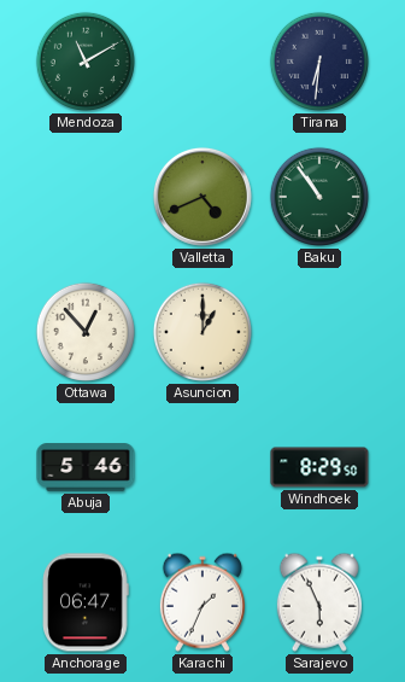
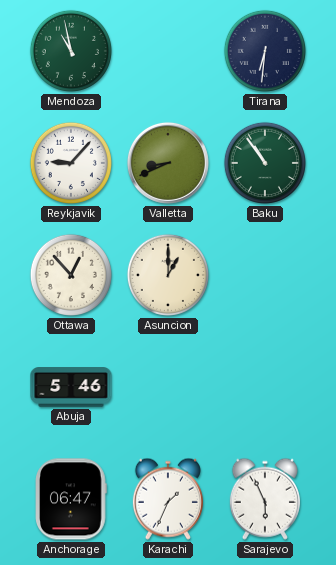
Mendoza: 11:10 -> 10:58
Reykjavik: none -> 9:07
Valletta: 4:41 -> 8:41
Windhoek: 8:29 -> none
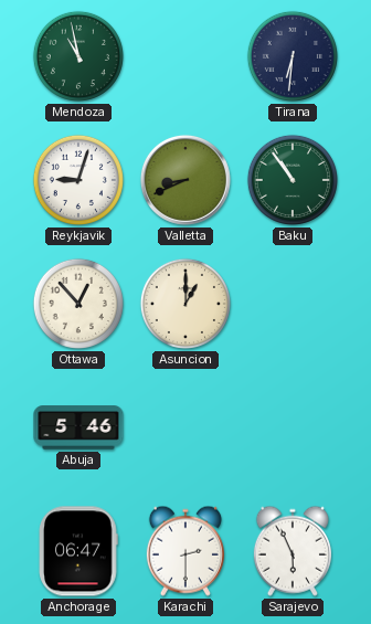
Reykjavik: 9:07 -> 9:03
Karachi: 1:34 -> 2:30
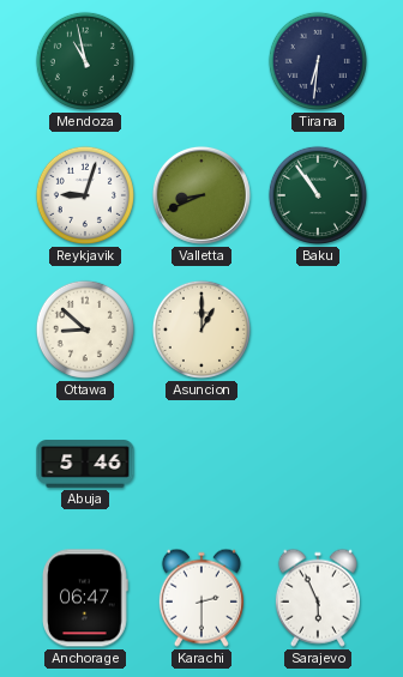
Ottawa: 12:53 -> 8:52
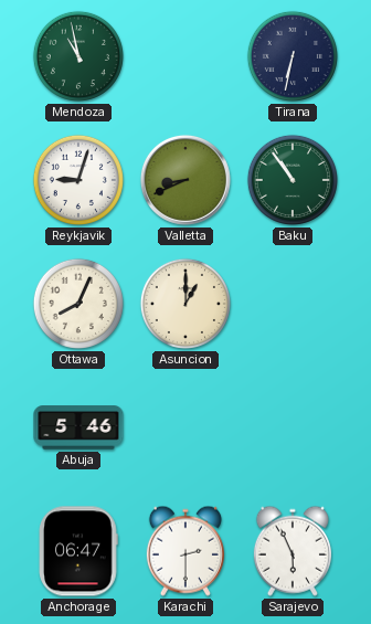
Tirana: 6:31 -> 6:32
Ottawa: 8:52 -> 8:04
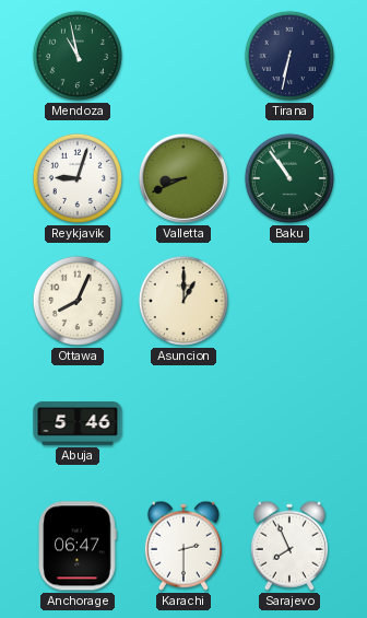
Sarajevo: 5:56 -> 7:56
